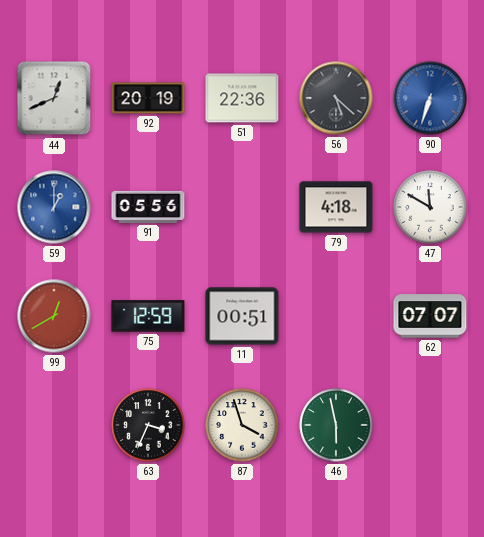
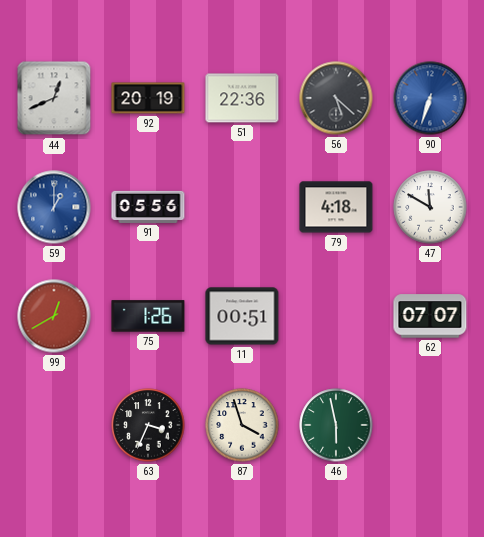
75: 12:59 -> 1:26
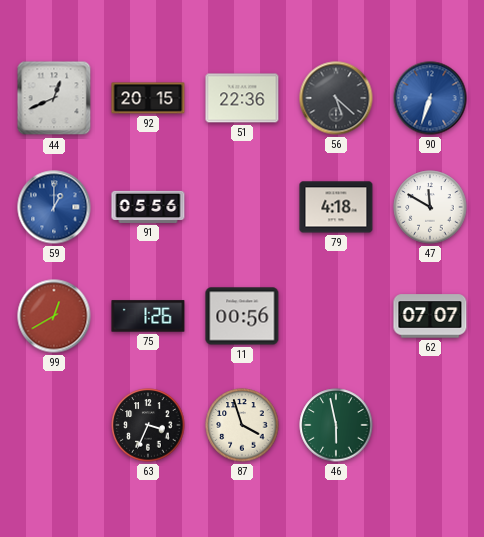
92: 20:19 -> 20:15
11: 00:51 -> 00:56
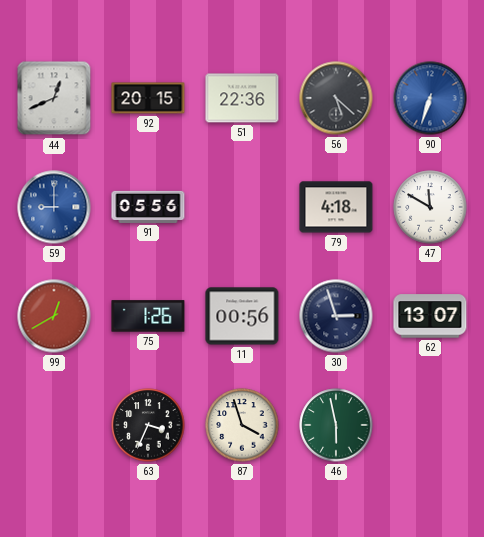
59: 1:00 -> 9:00
30: none -> 2:57
62: 07:07 -> 13:07
